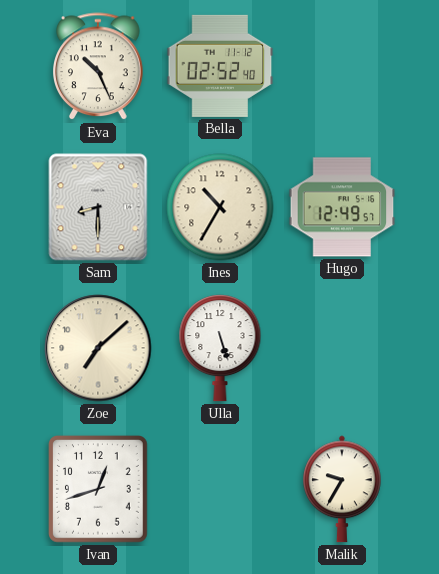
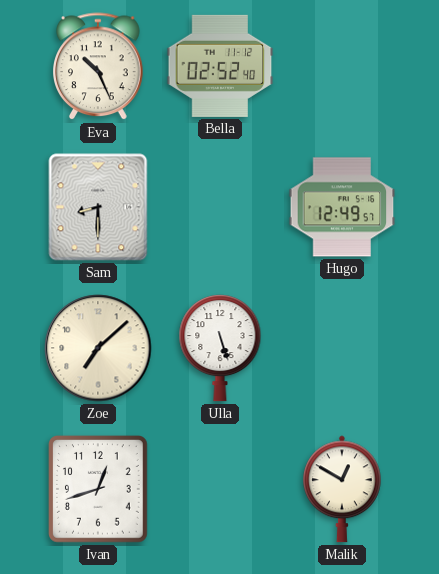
Ines: 10:35 -> none
Malik: 9:35 -> 12:50
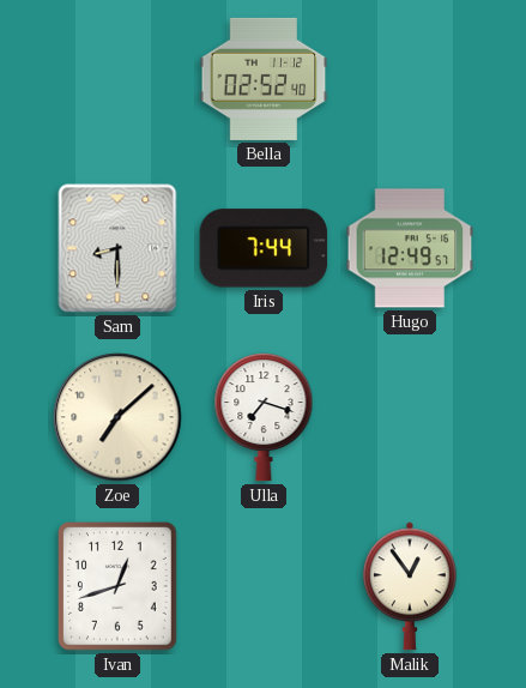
Eva: 10:26 -> none
Iris: none -> 7:44
Ulla: 5:27 -> 7:18
Malik: 12:50 -> 12:54
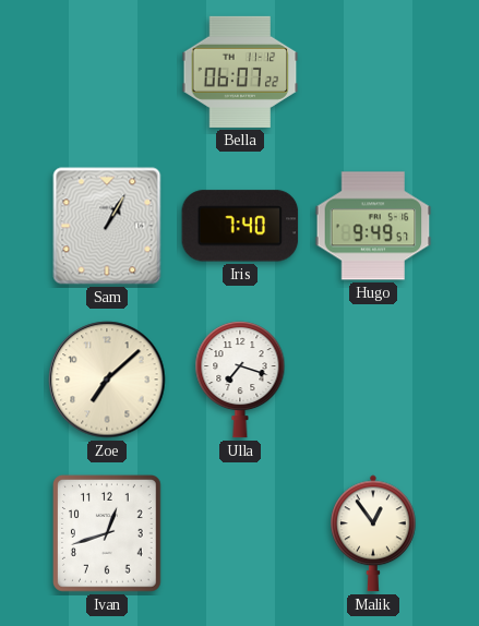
Bella: 02:52 -> 06:07
Sam: 8:30 -> 1:05
Iris: 7:44 -> 7:40
Hugo: 12:49 -> 9:49
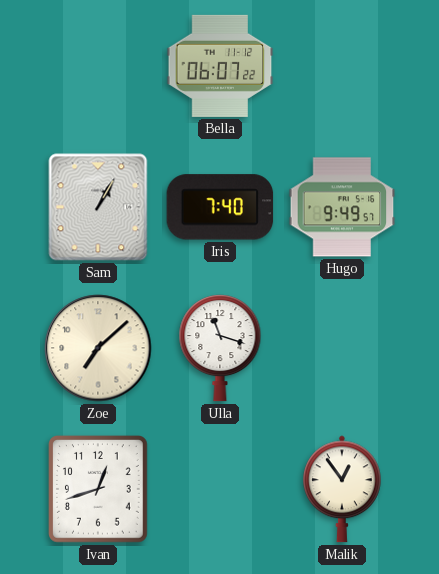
Ulla: 7:18 -> 11:18
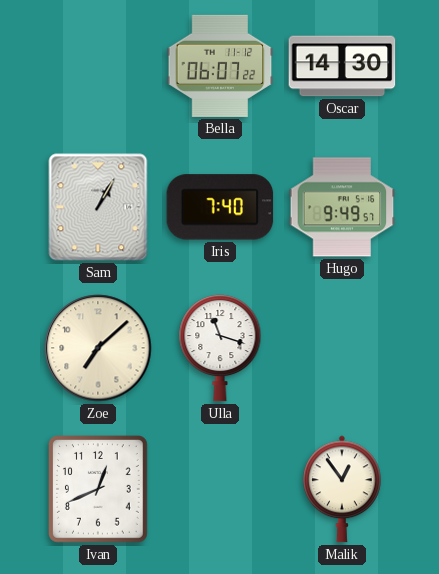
Oscar: none -> 14:30
Ivan: 12:42 -> 12:41
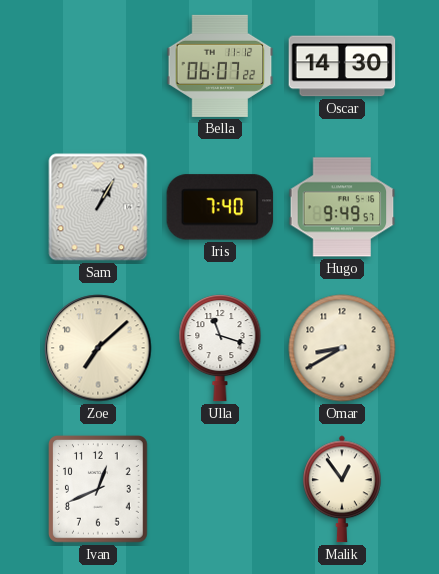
Omar: none -> 8:40
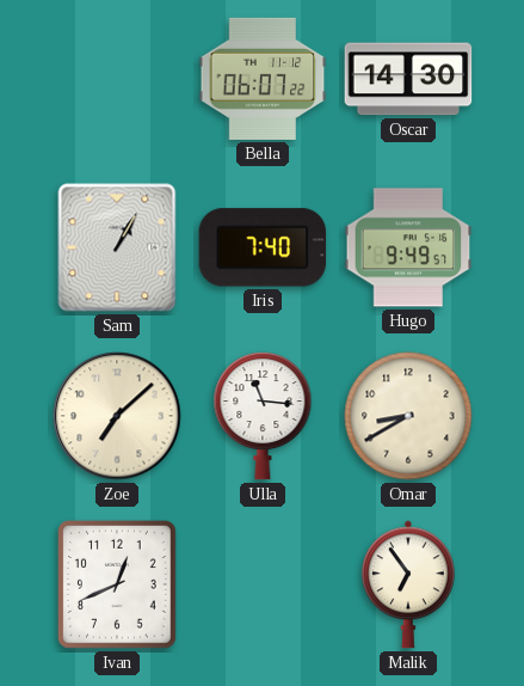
Ulla: 11:18 -> 11:16
Malik: 12:54 -> 6:54
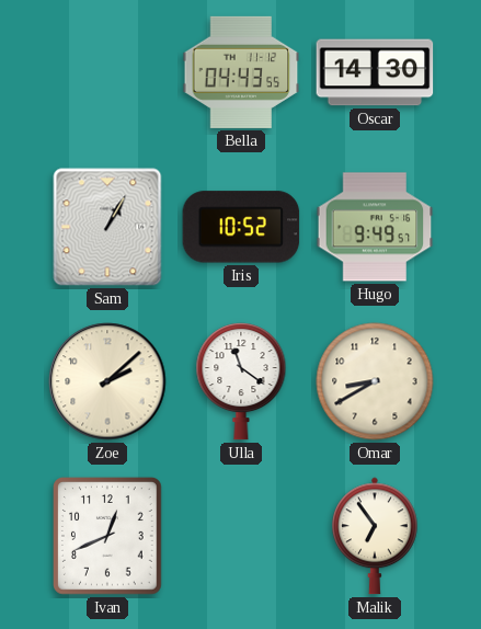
Bella: 06:07 -> 04:43
Iris: 7:40 -> 10:52
Zoe: 7:08 -> 2:08
Ulla: 11:16 -> 11:21
